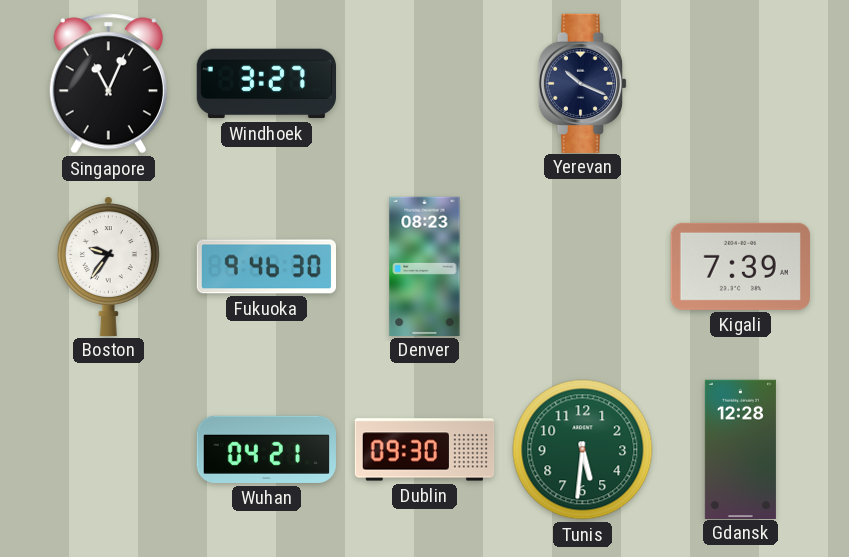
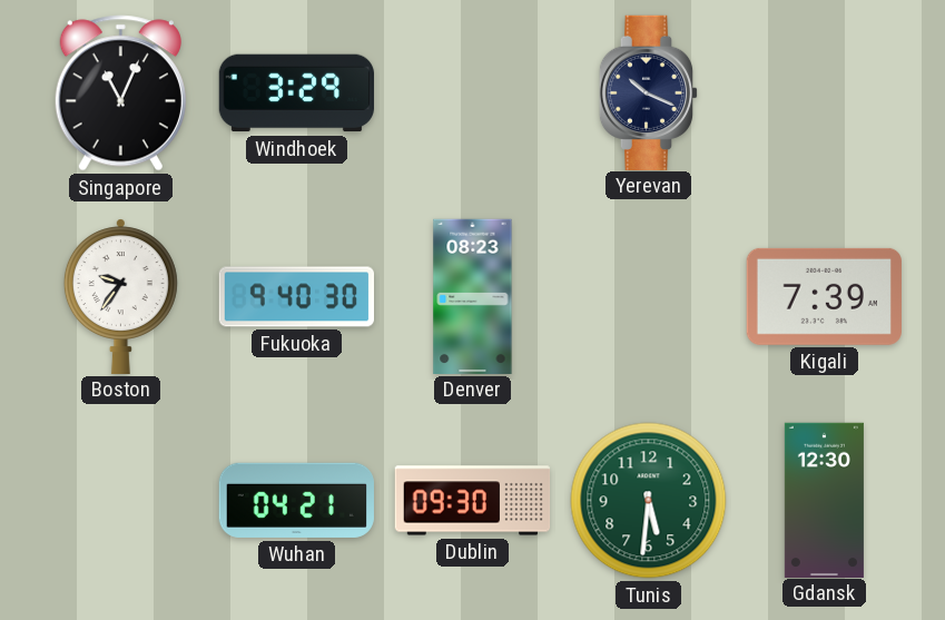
Windhoek: 3:27 -> 3:29
Fukuoka: 9:46 -> 9:40
Gdansk: 12:28 -> 12:30
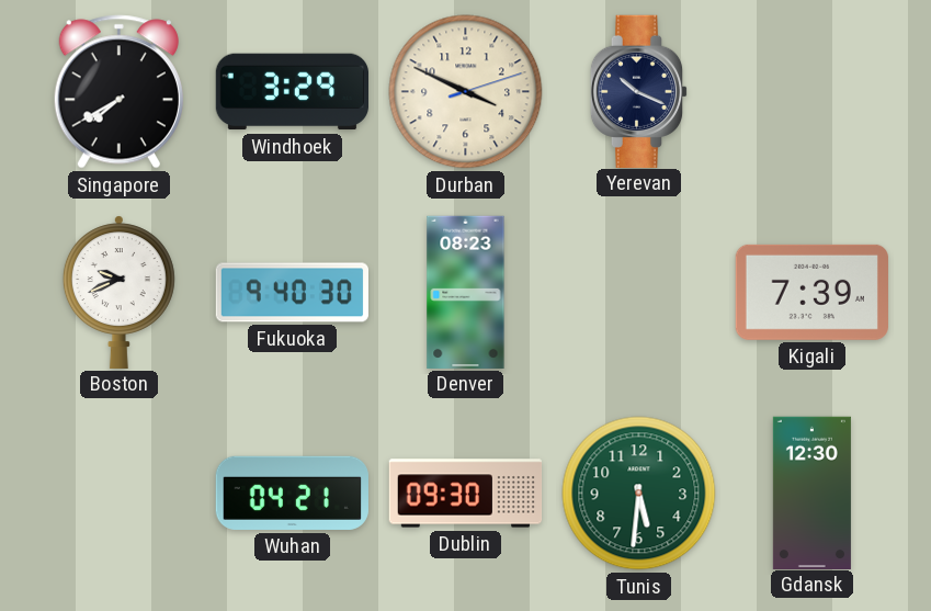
Singapore: 11:04 -> 7:40
Durban: none -> 3:49
Boston: 9:36 -> 9:41
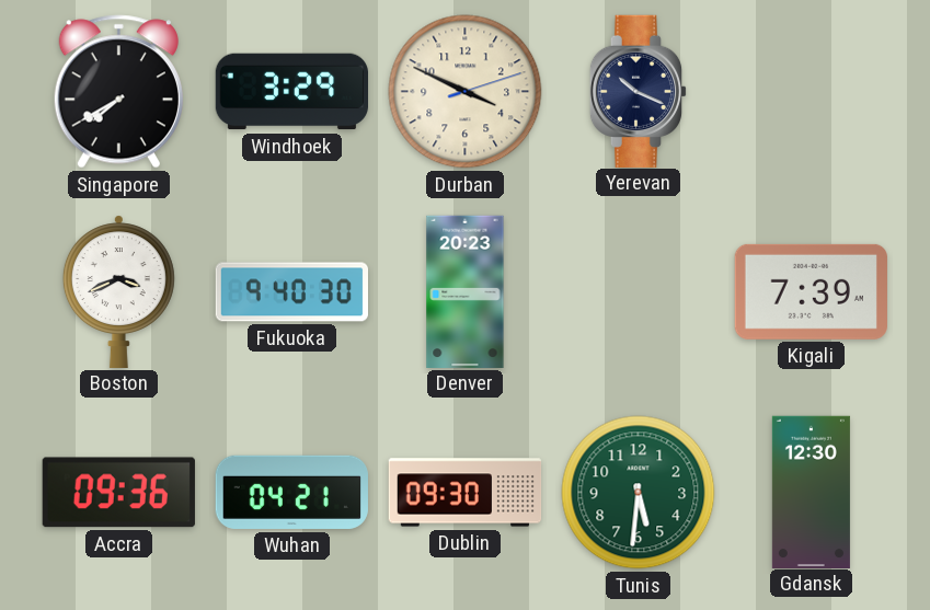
Boston: 9:41 -> 3:41
Denver: 08:23 -> 20:23
Accra: none -> 09:36
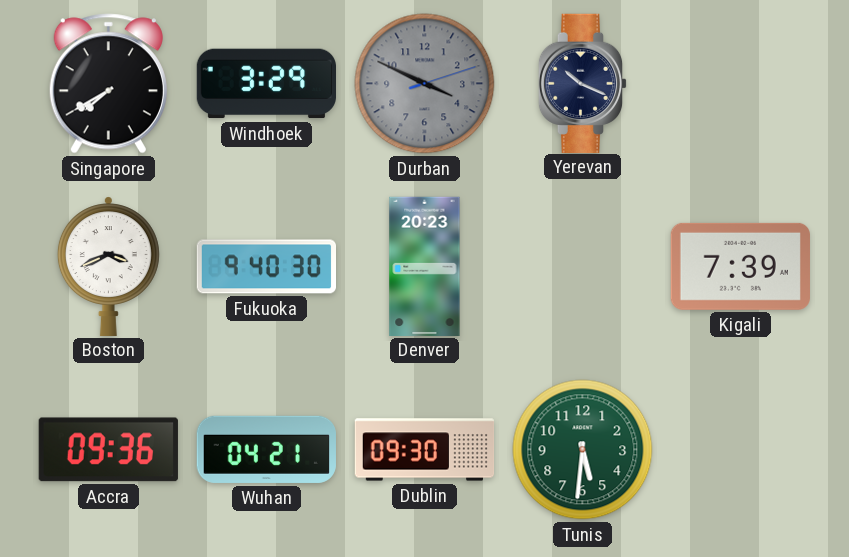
Durban dial: cream -> grey
Gdansk: 12:30 -> none
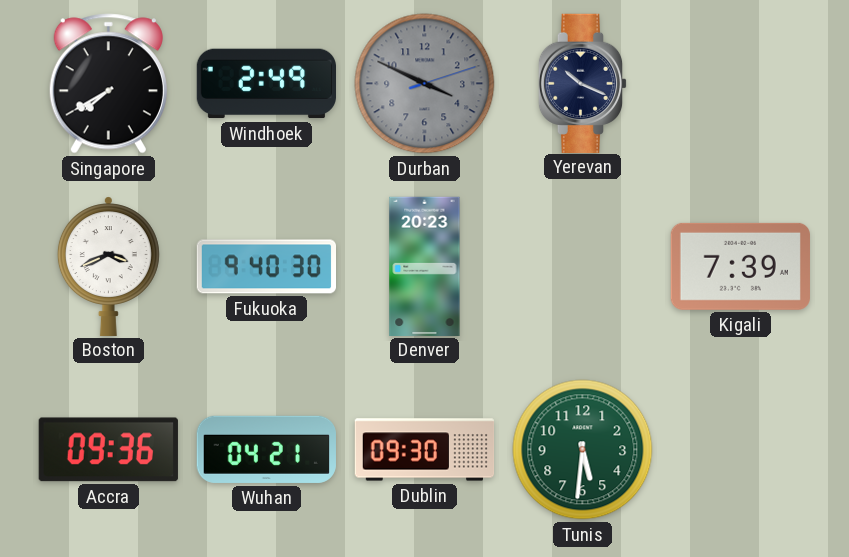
Windhoek: 3:29 -> 2:49
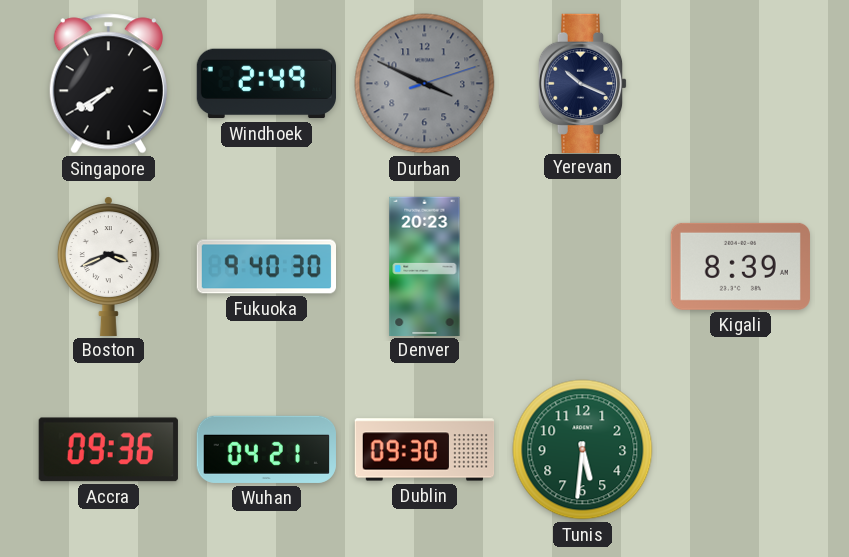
Kigali: 7:39 -> 8:39
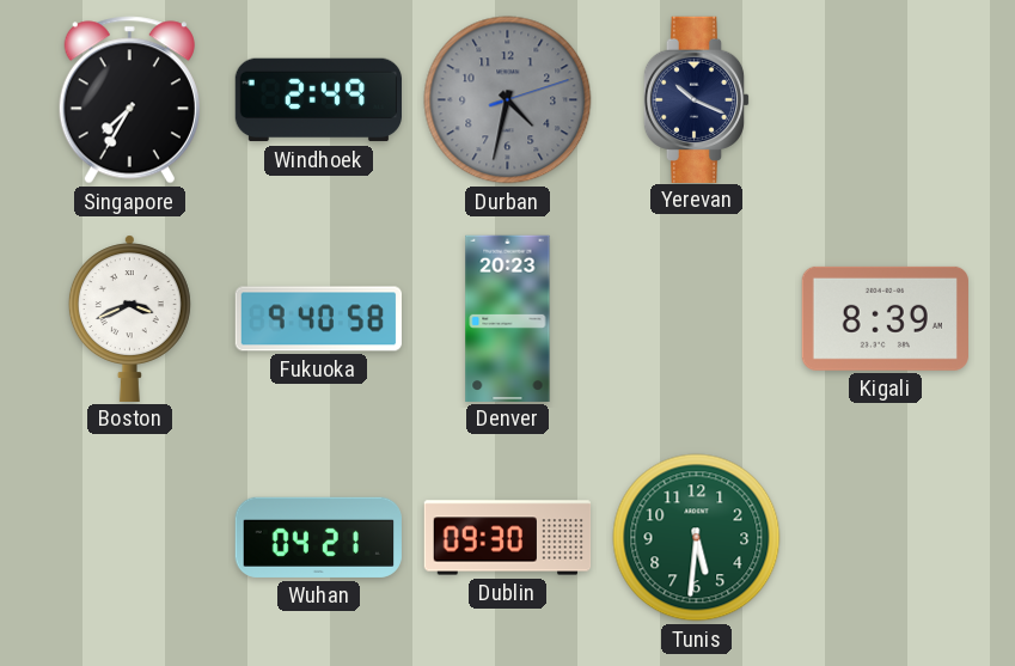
Singapore: 7:40 -> 7:35
Durban: 3:49 -> 4:32
Fukuoka: 9:40:30 -> 9:40:58
Accra: 09:36 -> none
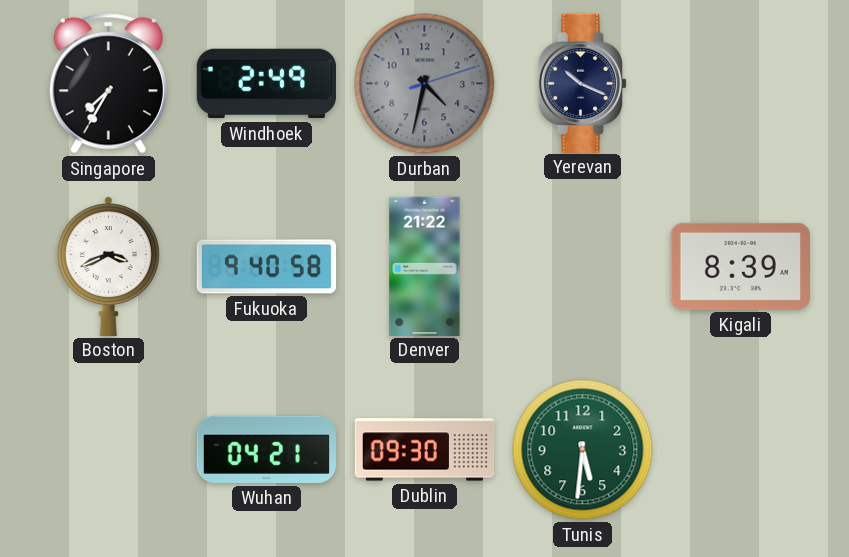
Denver: 20:23 -> 21:22
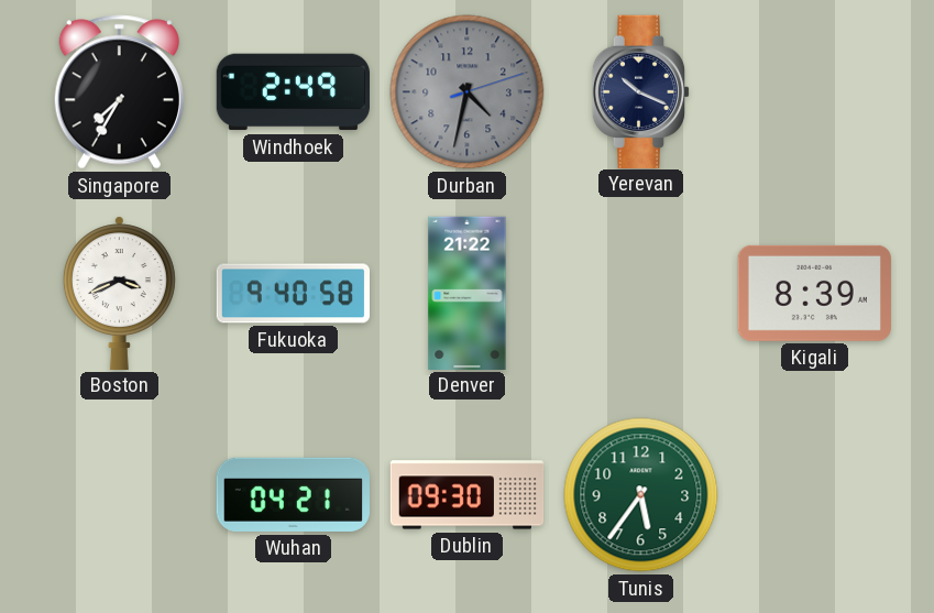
Tunis: 5:31 -> 5:36
